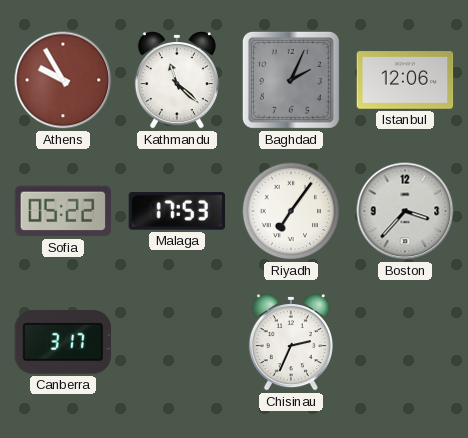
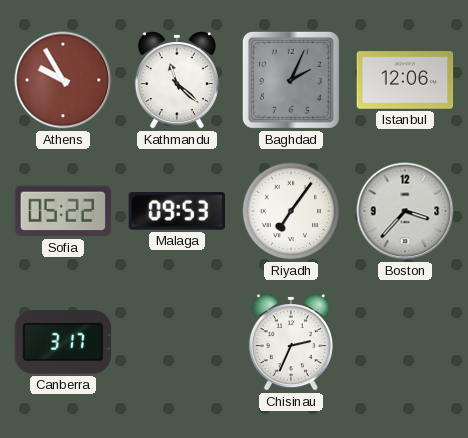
Malaga: 17:53 -> 09:53
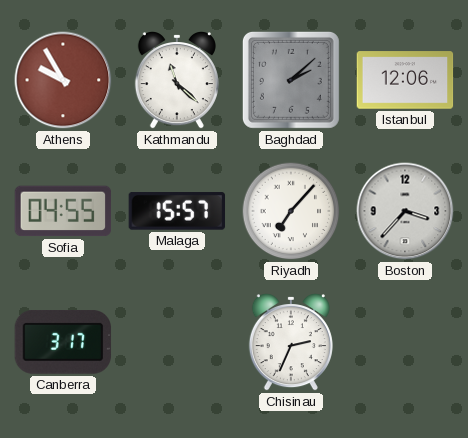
Baghdad: 2:04 -> 2:08
Sofia: 05:22 -> 04:55
Malaga: 09:53 -> 15:57
Riyadh: 7:06 -> 7:07
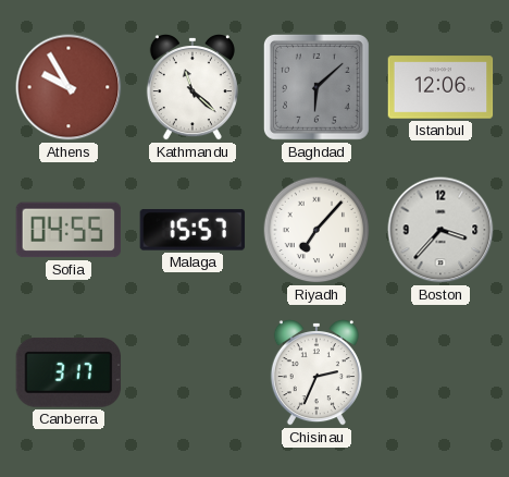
Baghdad: 2:08 -> 6:08
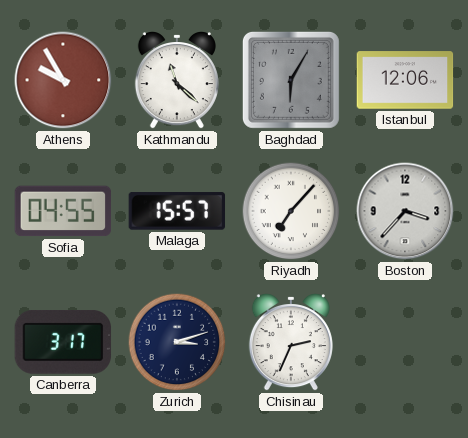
Baghdad: 6:08 -> 6:05
Zurich: none -> 3:12
